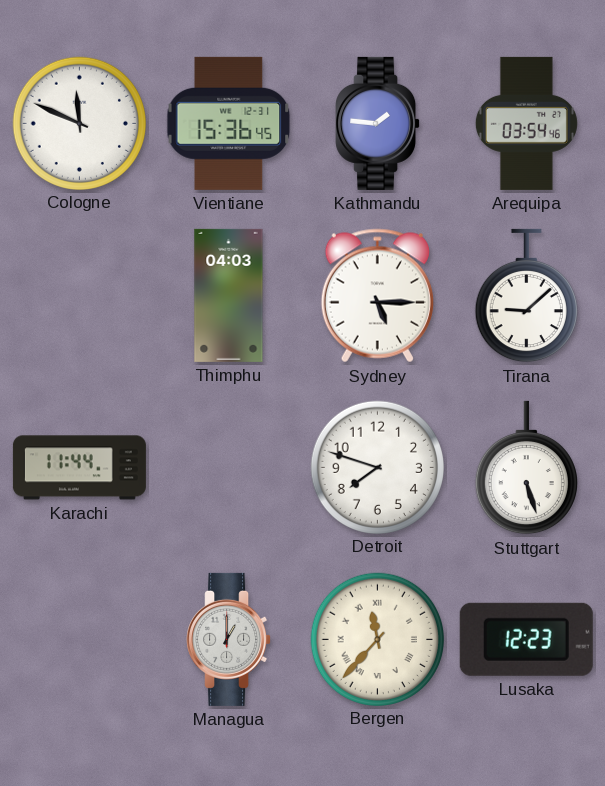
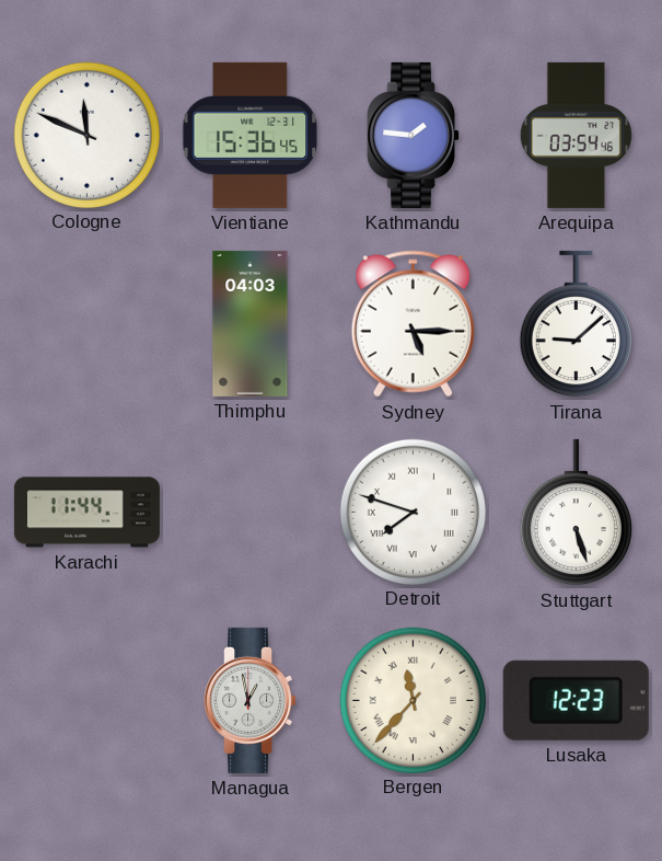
Detroit numerals: Arabic -> Roman
Managua: 1:00 -> 12:58
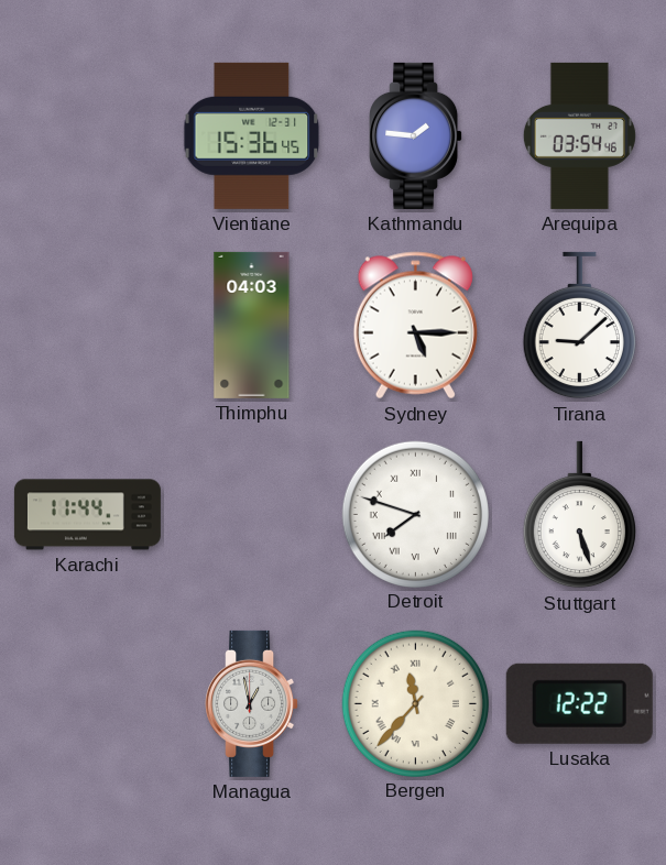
Cologne: 11:49 -> none
Lusaka: 12:23 -> 12:22
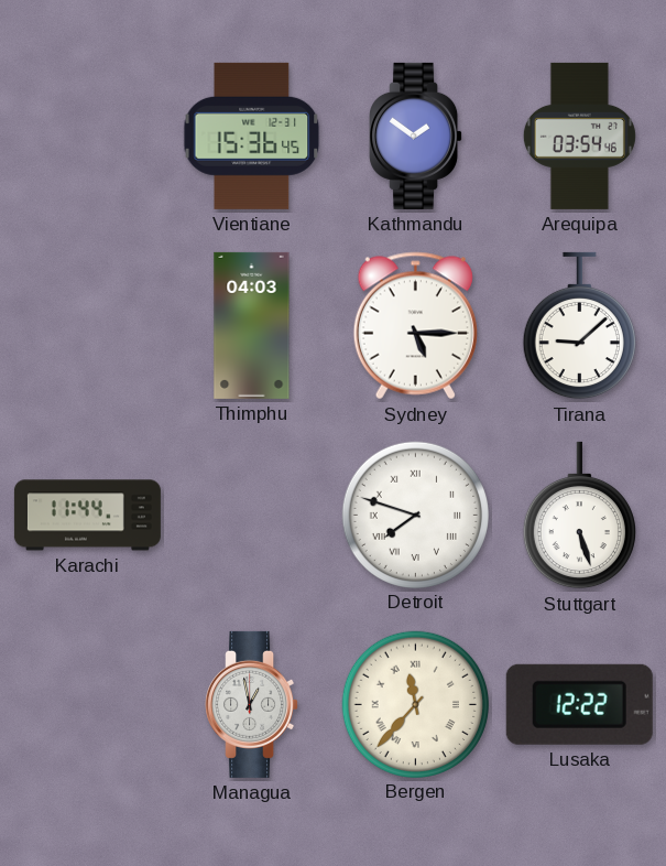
Kathmandu: 1:46 -> 1:51
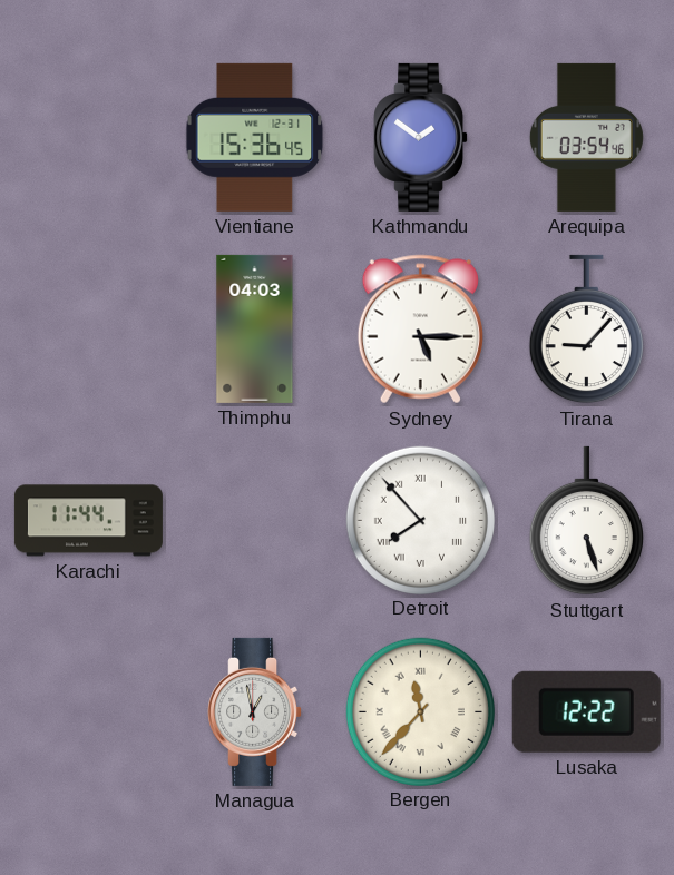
Tirana: 9:08 -> 9:07
Detroit: 7:48 -> 7:53
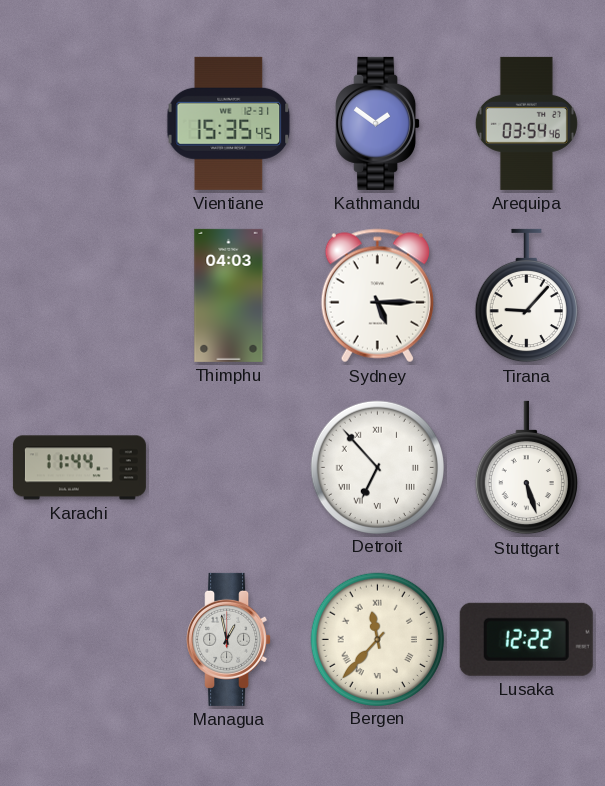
Vientiane: 15:36 -> 15:35
Detroit: 7:53 -> 6:53
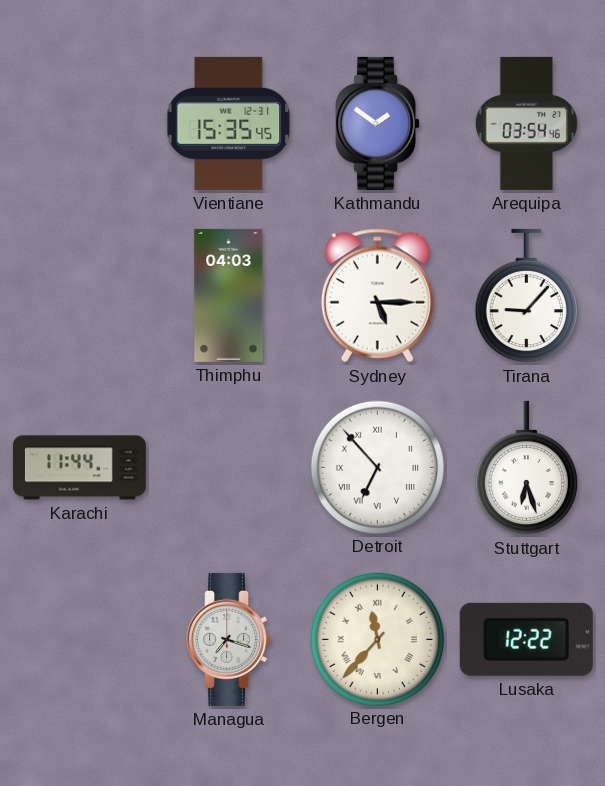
Stuttgart: 5:27 -> 6:27
Managua: 12:58 -> 7:18
